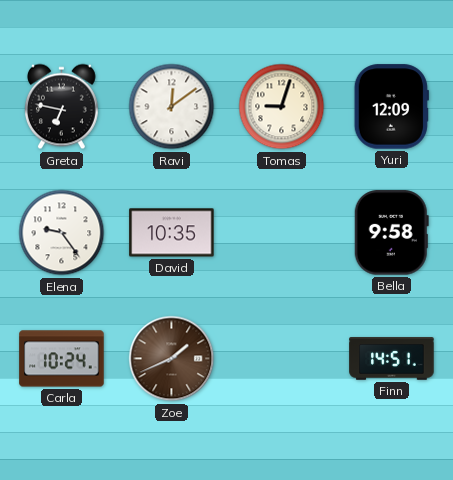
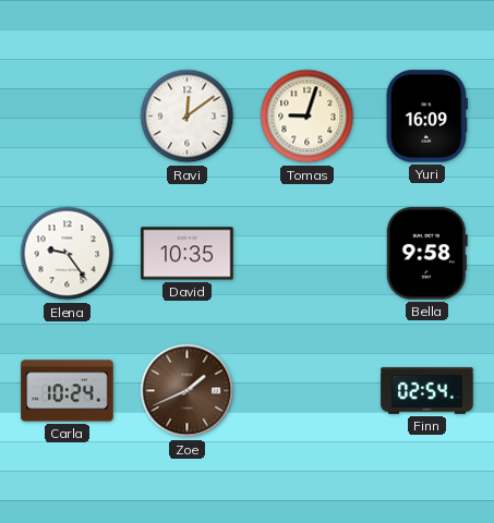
Greta: 6:47 -> none
Yuri: 12:09 -> 16:09
Finn: 14:51 -> 02:54
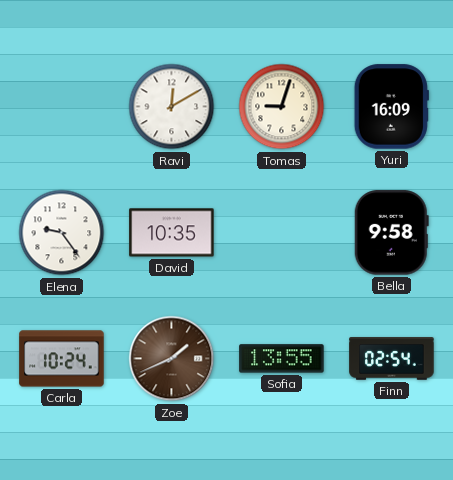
Ravi: 12:09 -> 12:10
Sofia: none -> 13:55
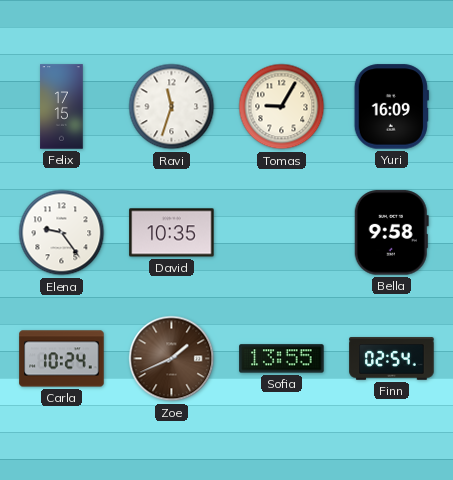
Felix: none -> 17:15
Ravi: 12:10 -> 11:33
Tomas: 9:03 -> 9:05
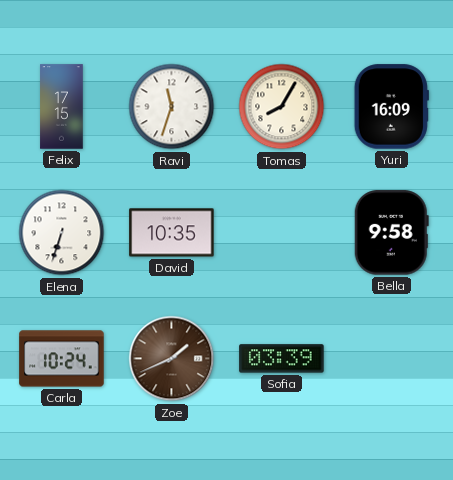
Tomas: 9:05 -> 8:05
Elena: 9:24 -> 6:33
Sofia: 13:55 -> 03:39
Finn: 02:54 -> none
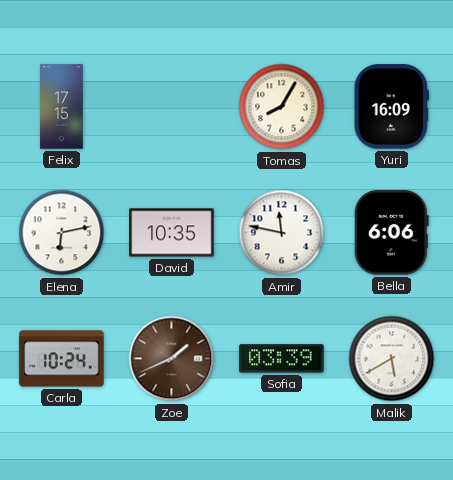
Ravi: 11:33 -> none
Elena: 6:33 -> 6:13
Amir: none -> 11:47
Bella: 9:58 -> 6:06
Malik: none -> 5:40
